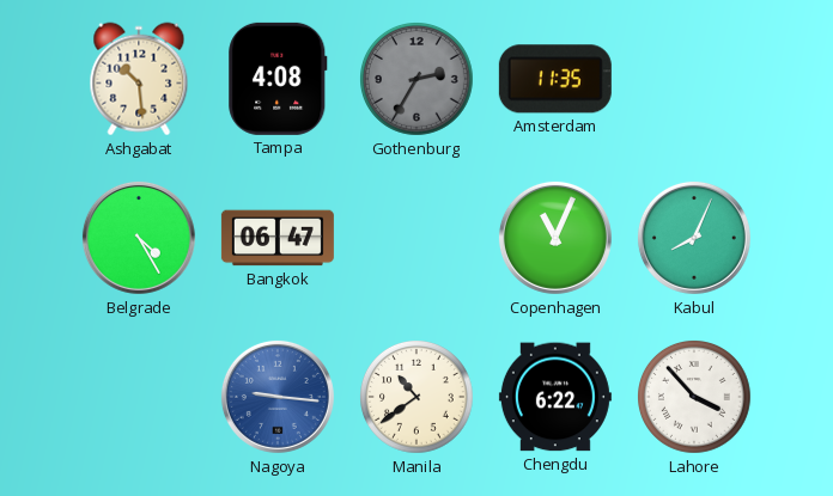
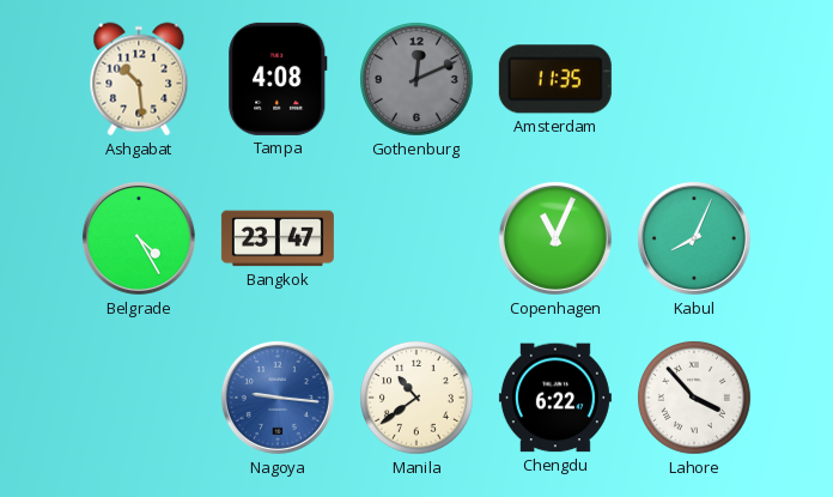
Gothenburg: 2:35 -> 12:11
Bangkok: 06:47 -> 23:47
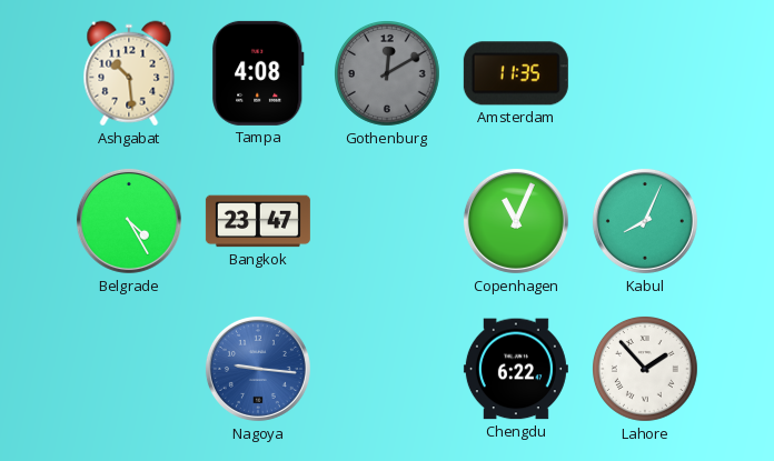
Gothenburg: 12:11 -> 12:10
Manila: 10:39 -> none
Lahore: 3:53 -> 1:53
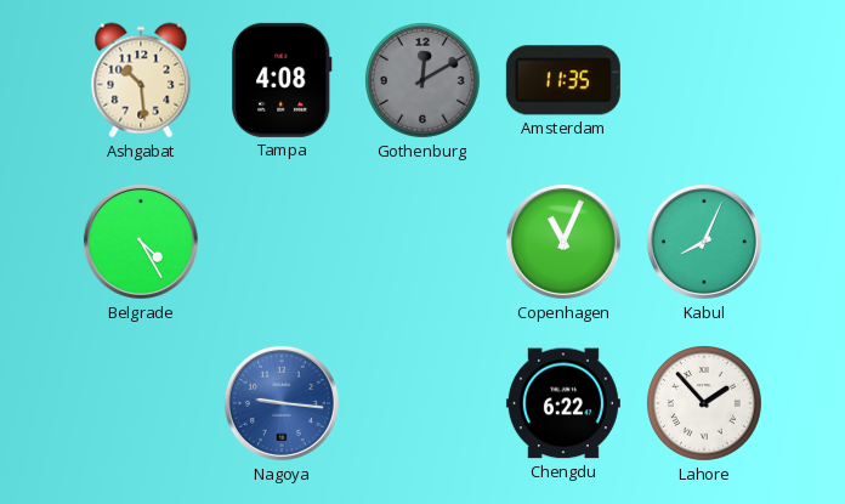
Bangkok: 23:47 -> none
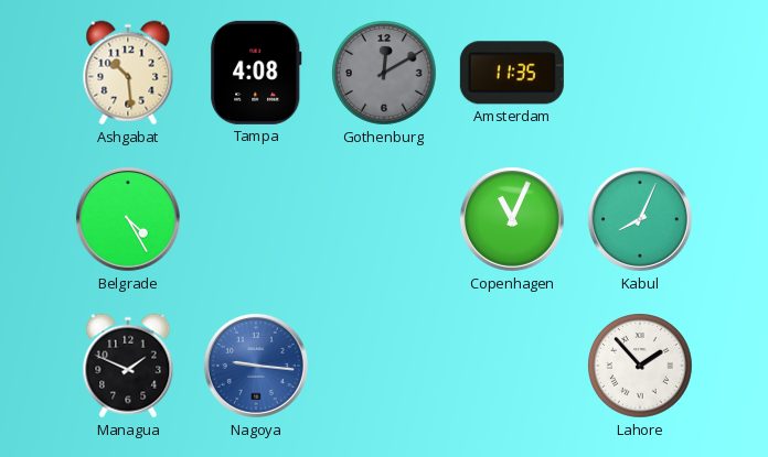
Managua: none -> 1:49
Chengdu: 6:22 -> none
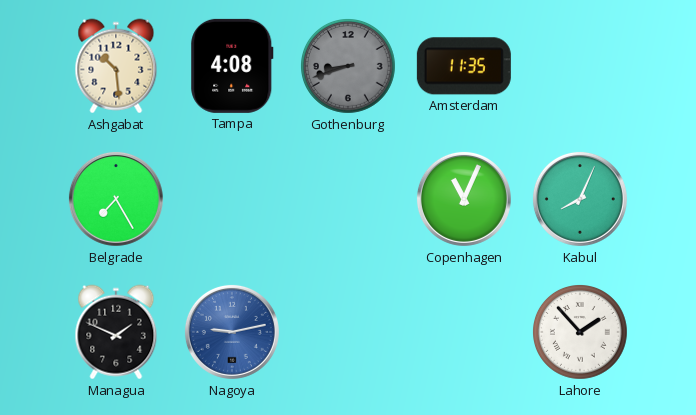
Gothenburg: 12:10 -> 8:42
Belgrade: 4:25 -> 7:25
Nagoya: 9:16 -> 9:13
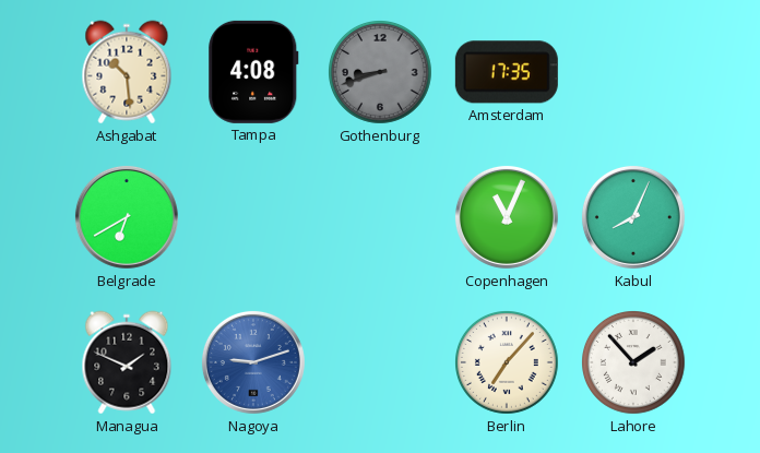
Amsterdam: 11:35 -> 17:35
Belgrade: 7:25 -> 6:40
Nagoya: 9:13 -> 9:12
Berlin: none -> 7:07
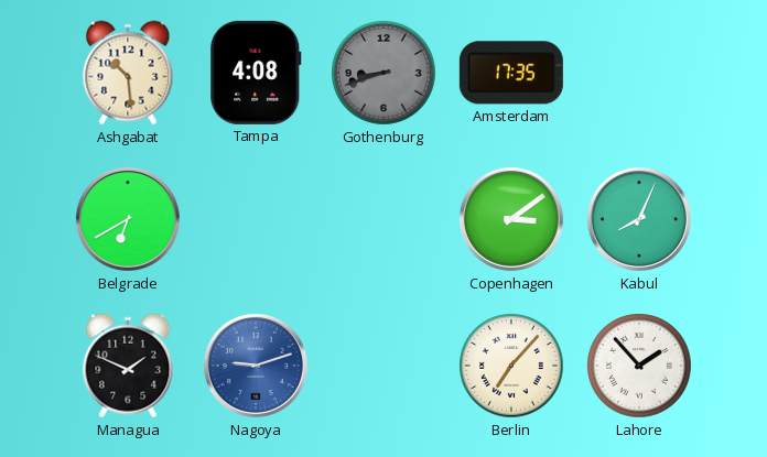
Copenhagen: 11:04 -> 3:09
